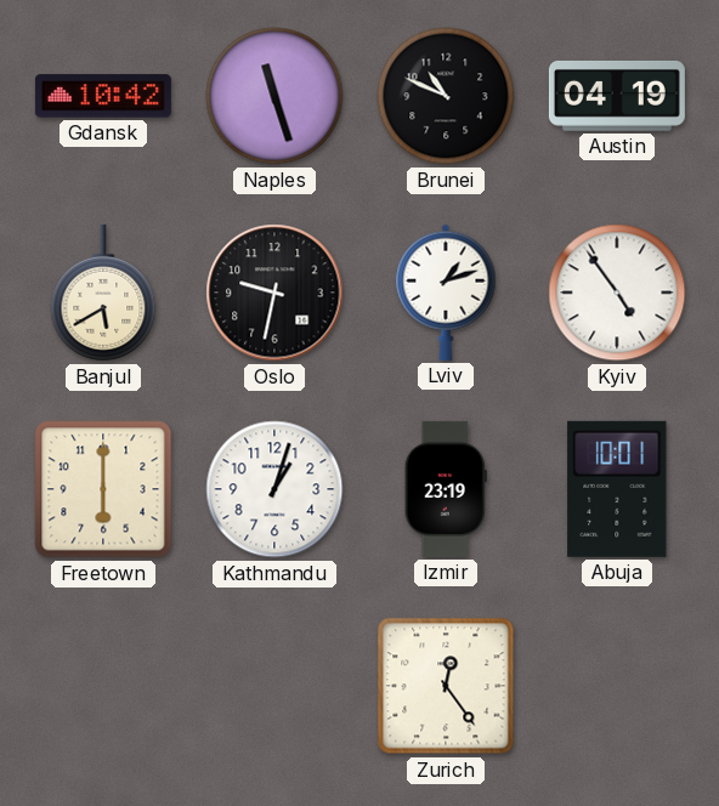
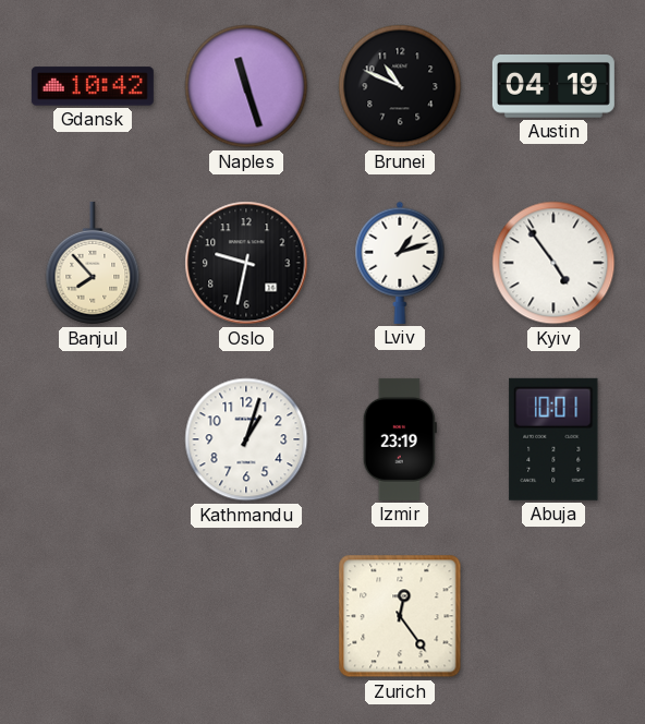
Banjul: 5:40 -> 7:53
Freetown: 6:00 -> none
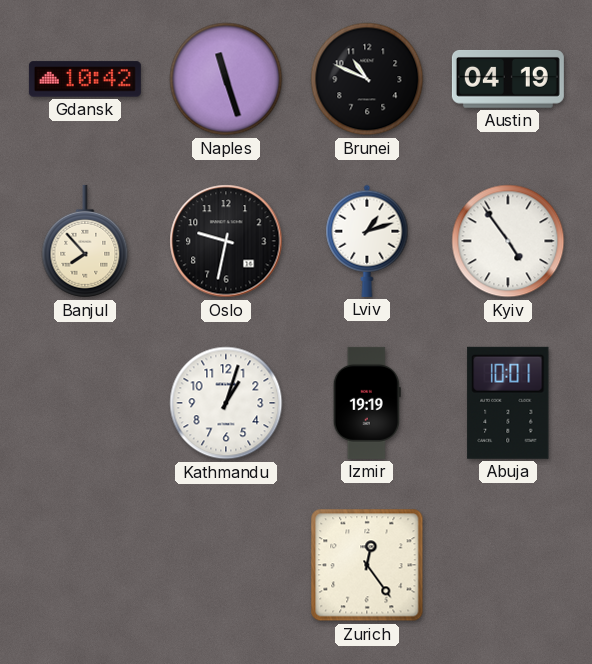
Izmir: 23:19 -> 19:19
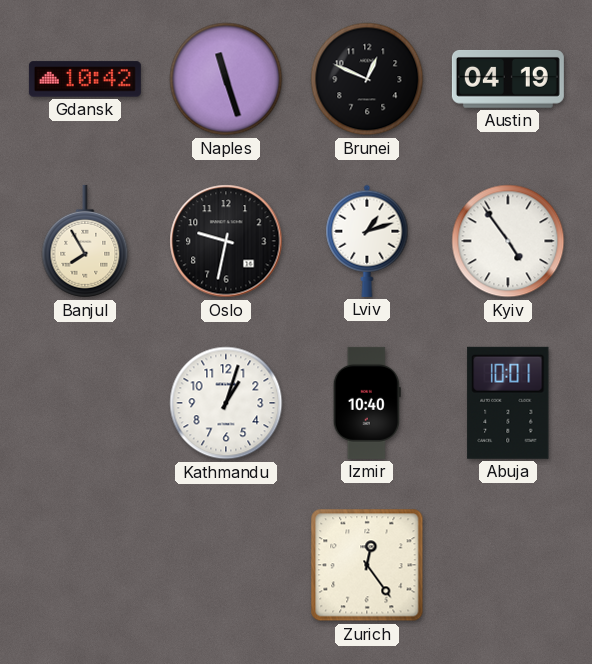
Brunei: 10:49 -> 12:49
Banjul: 7:53 -> 7:55
Izmir: 19:19 -> 10:40
